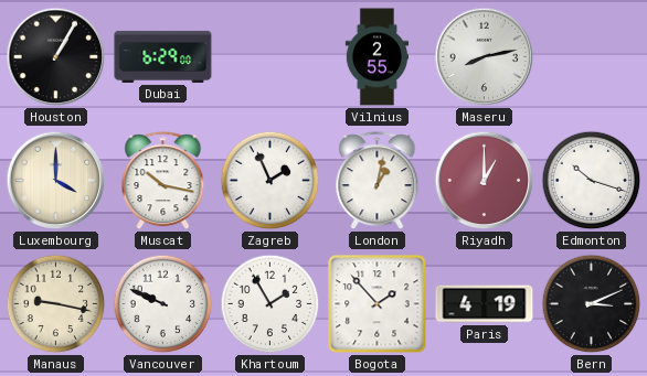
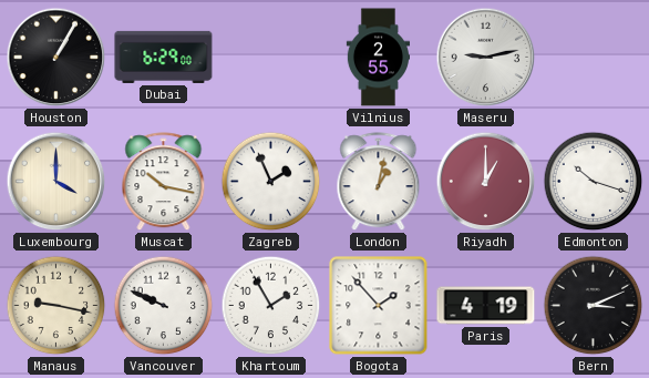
Maseru: 8:13 -> 9:13
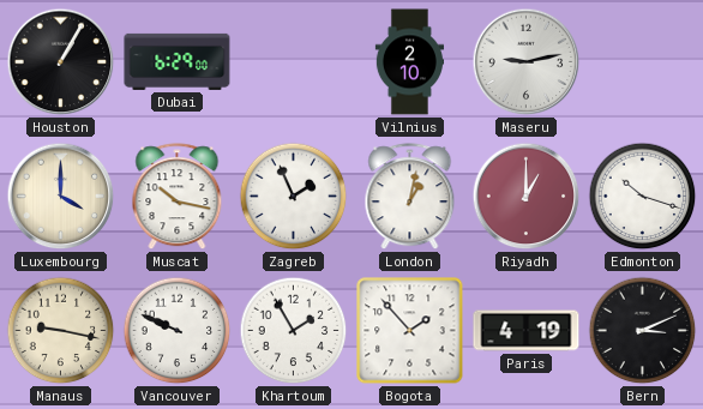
Vilnius: 2:55 -> 2:10
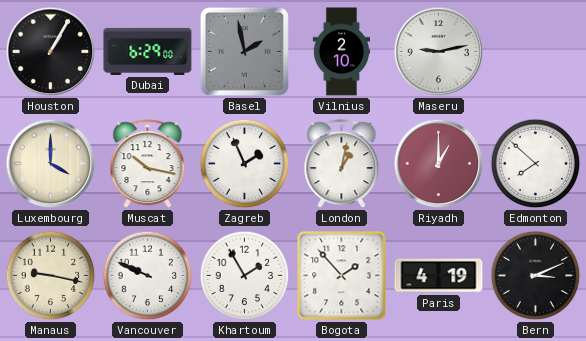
Basel: none -> 1:58
Edmonton: 10:18 -> 7:52
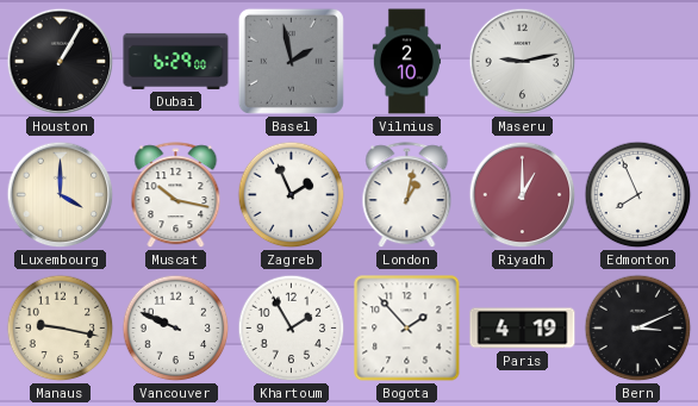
Edmonton: 7:52 -> 7:56
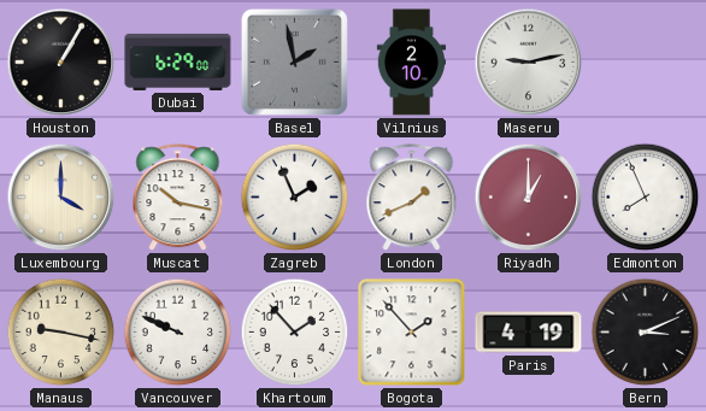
London: 1:02 -> 1:41
Khartoum: 1:55 -> 1:53
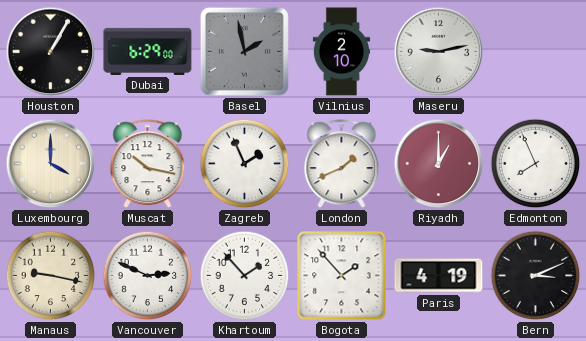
Vancouver: 9:49 -> 2:49
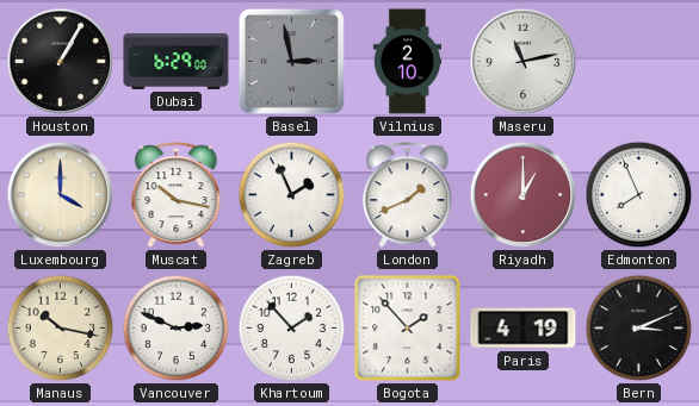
Basel: 1:58 -> 2:58
Maseru: 9:13 -> 11:13
Manaus: 9:17 -> 10:17
